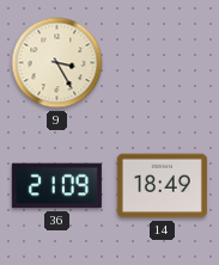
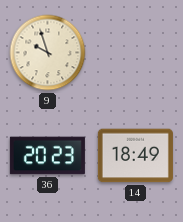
9: 3:25 -> 9:57
36: 21:09 -> 20:23
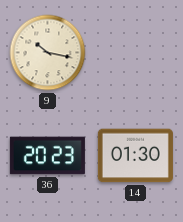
9: 9:57 -> 10:17
14: 18:49 -> 01:30
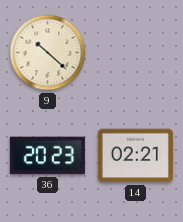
9: 10:17 -> 10:22
14: 01:30 -> 02:21
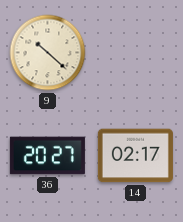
36: 20:23 -> 20:27
14: 02:21 -> 02:17
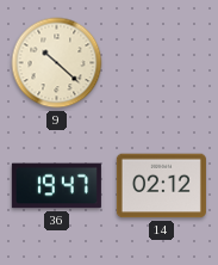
36: 20:27 -> 19:47
14: 02:17 -> 02:12
